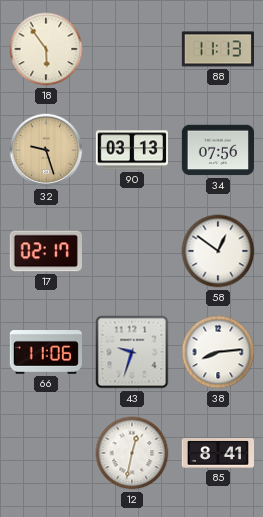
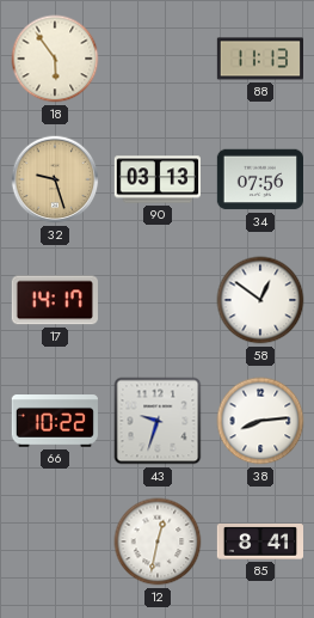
17: 02:17 -> 14:17
66: 11:06 -> 10:22
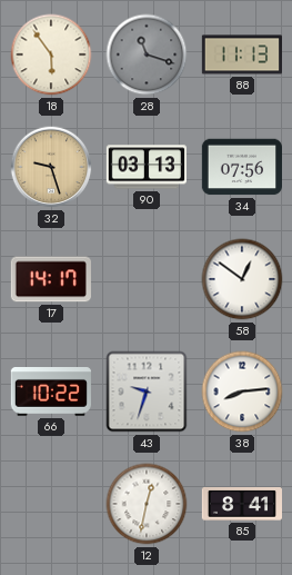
28: none -> 11:18
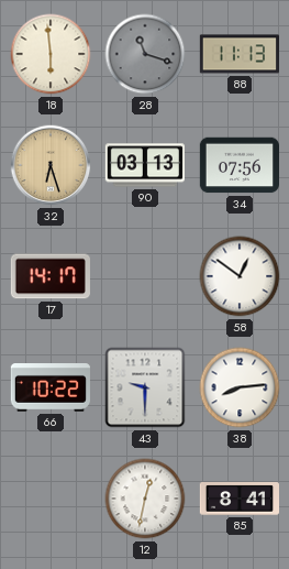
18: 5:54 -> 5:59
32: 9:27 -> 6:27
43: 9:33 -> 9:30
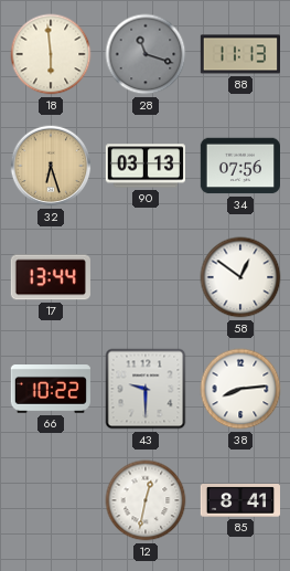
17: 14:17 -> 13:44
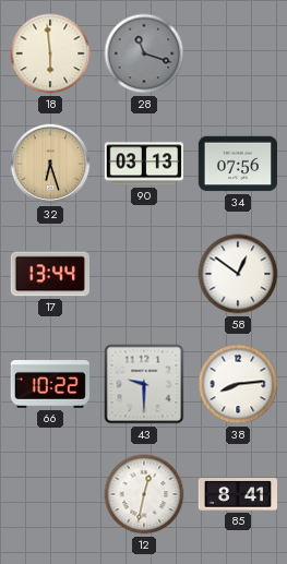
88: 11:13 -> none
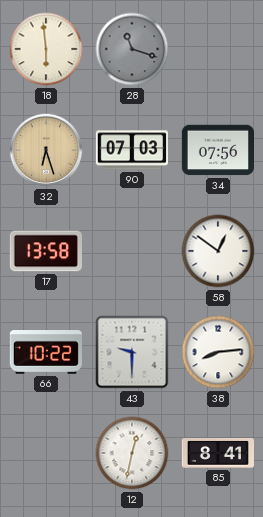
90: 03:13 -> 07:03
17: 13:44 -> 13:58
